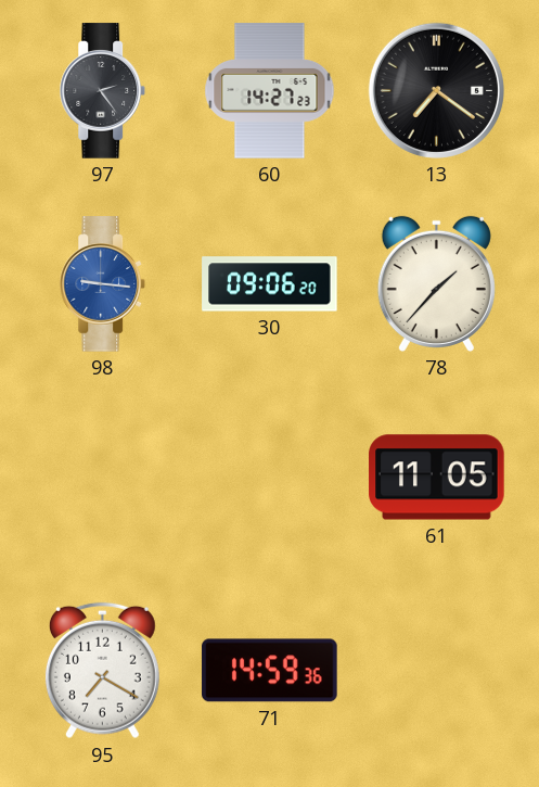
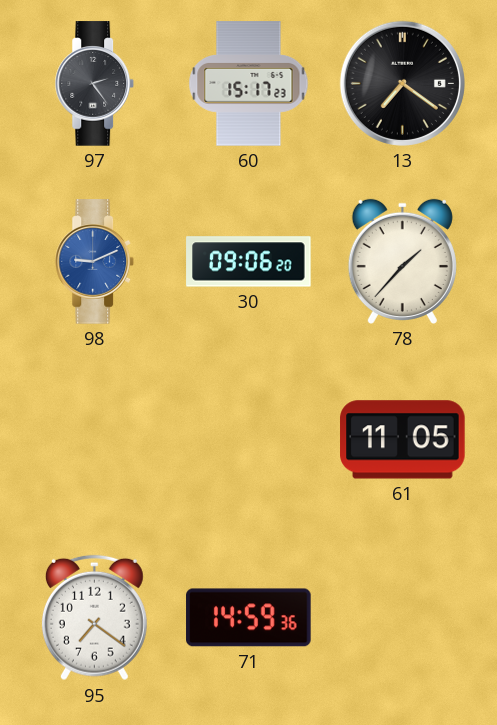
60: 14:27 -> 15:17
98: 9:16 -> 9:11
95: 7:20 -> 7:21
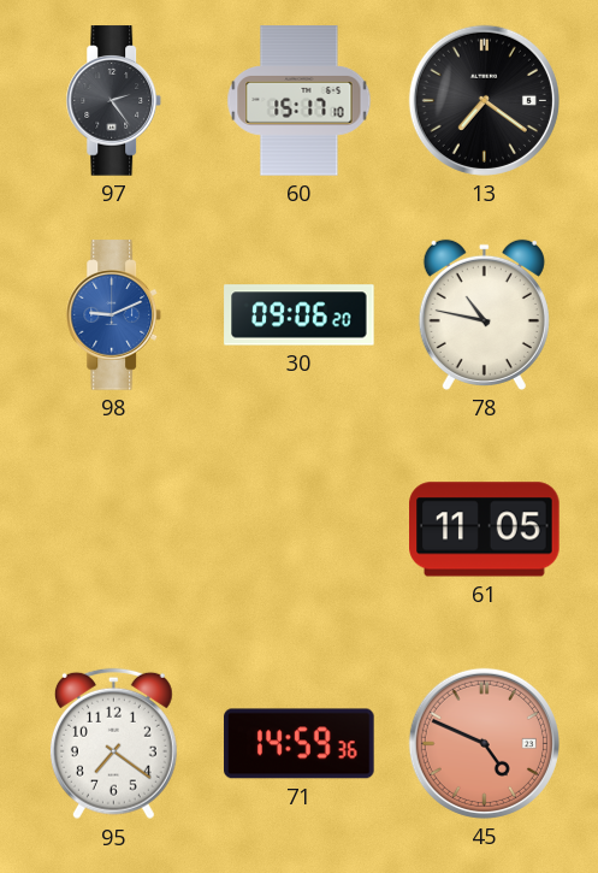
60: 15:17:23 -> 15:17:10
78: 1:37 -> 10:47
45: none -> 4:49
